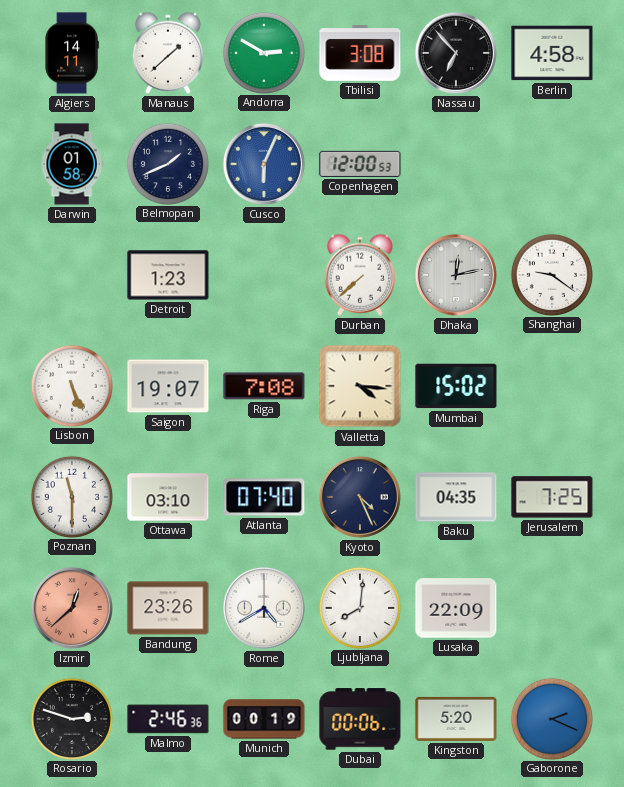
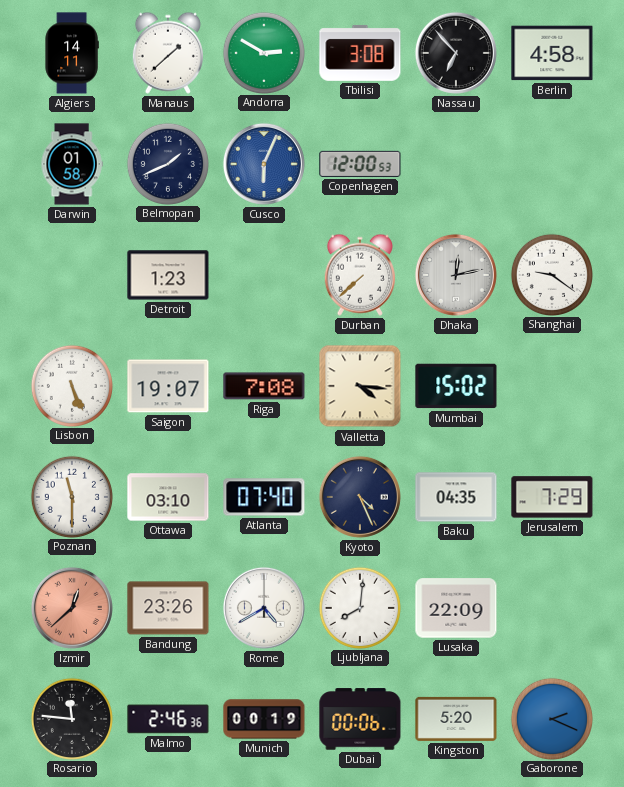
Jerusalem: 7:25 -> 7:29
Rosario: 2:48 -> 11:46
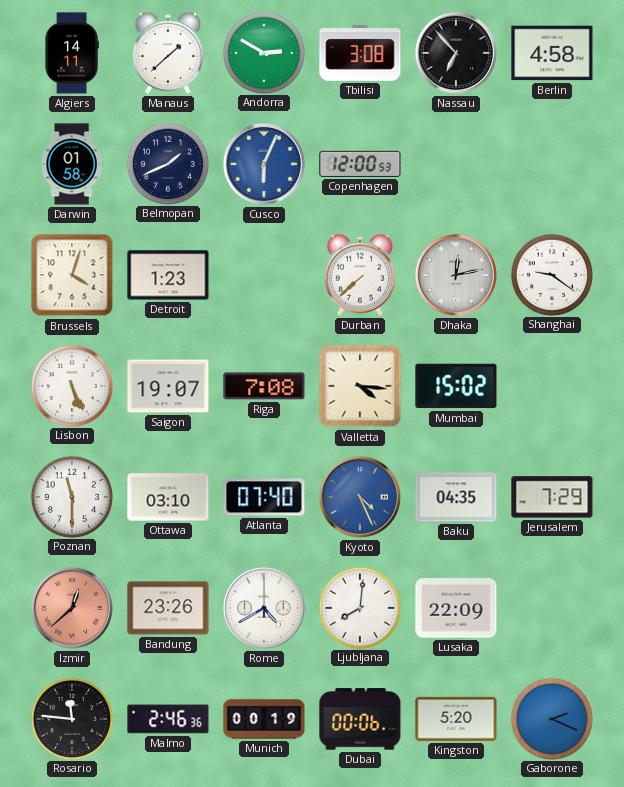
Brussels: none -> 4:03
Kyoto dial: navy -> blue
